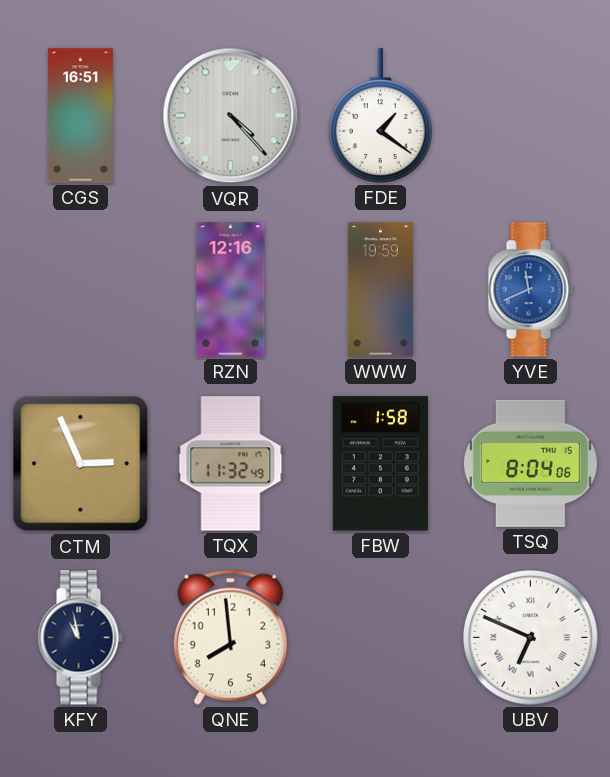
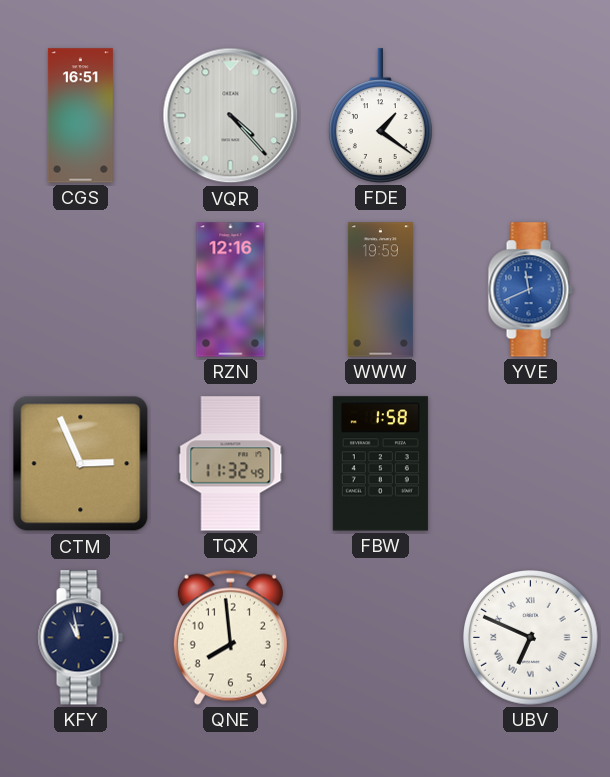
TSQ: 8:04 -> none
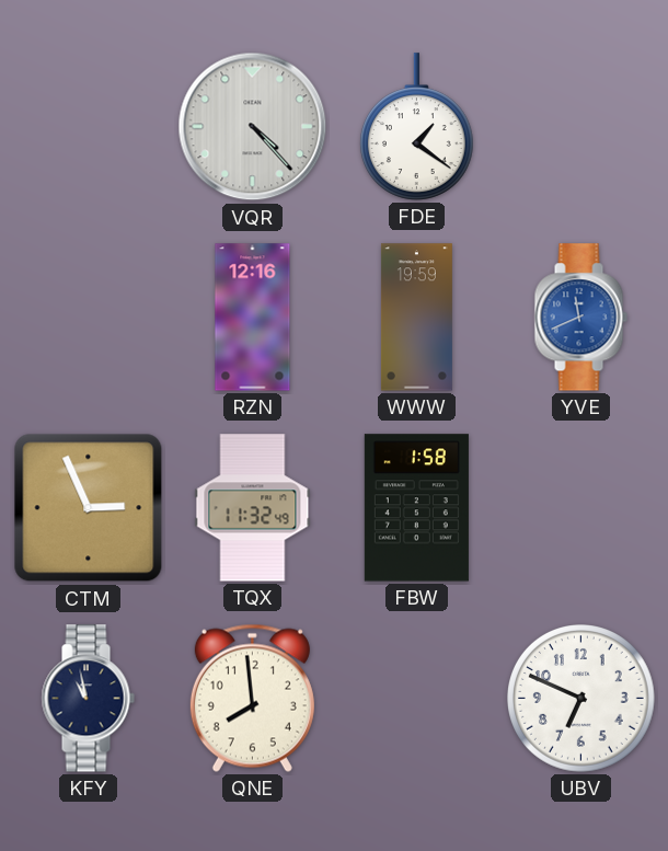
CGS: 16:51 -> none
UBV numerals: Roman -> Arabic
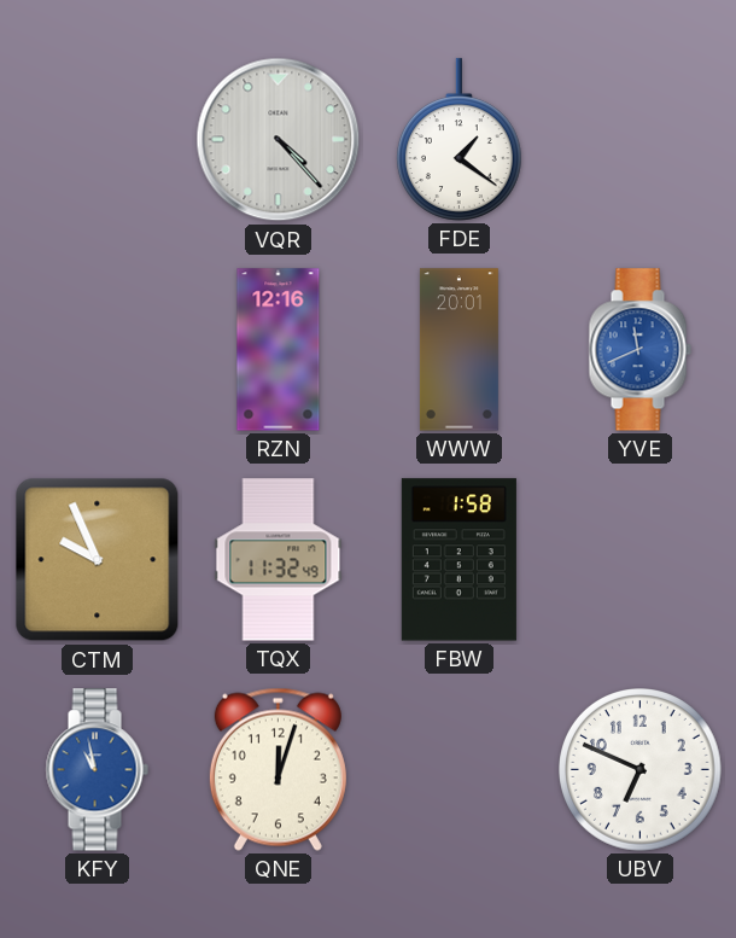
WWW: 19:59 -> 20:01
CTM: 2:56 -> 9:56
KFY dial: navy -> blue
QNE: 7:59 -> 12:03
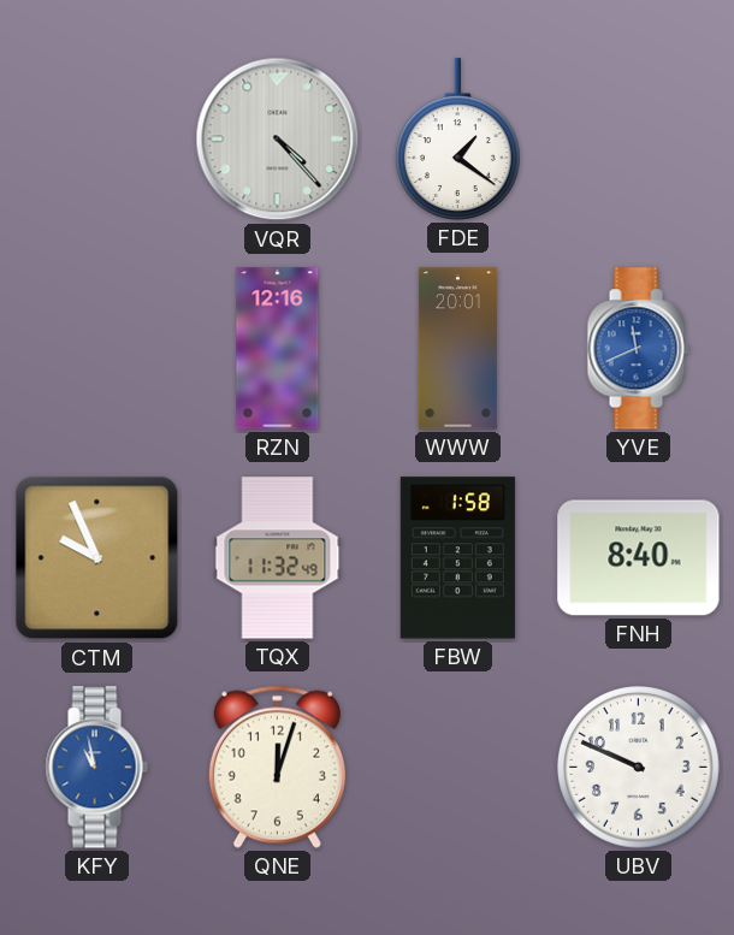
FNH: none -> 8:40
UBV: 6:49 -> 9:49
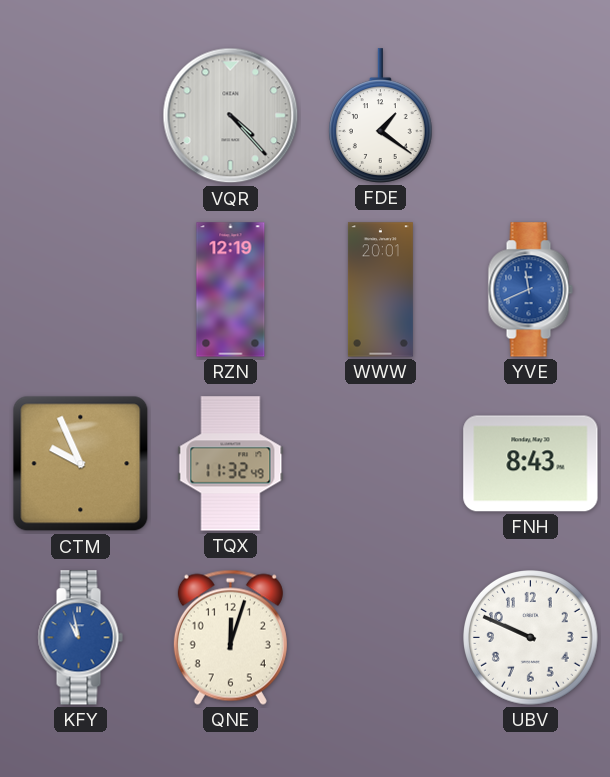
RZN: 12:16 -> 12:19
FBW: 1:58 -> none
FNH: 8:40 -> 8:43
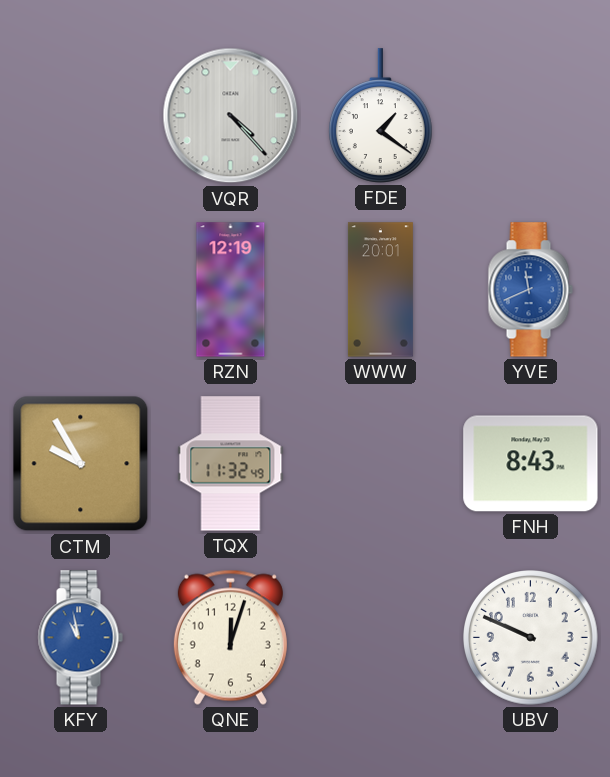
CTM: 9:56 -> 9:55
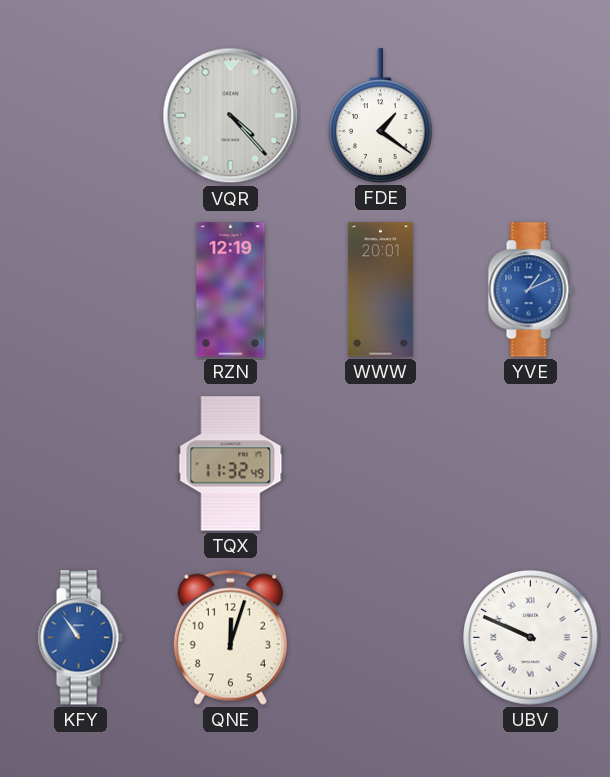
YVE: 11:41 -> 1:11
CTM: 9:55 -> none
FNH: 8:43 -> none
KFY: 10:58 -> 10:54
UBV numerals: Arabic -> Roman
